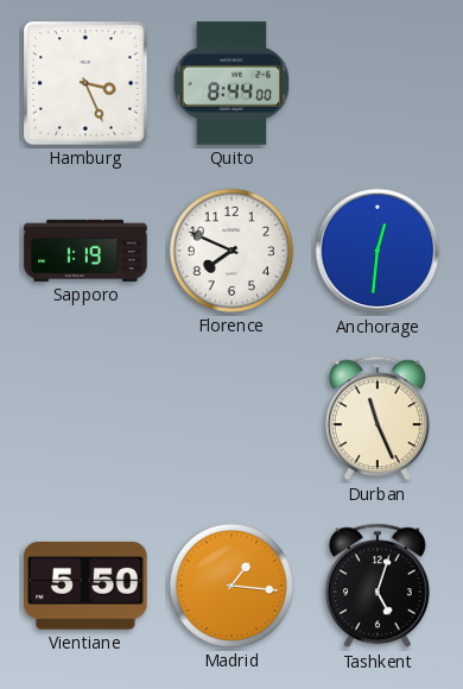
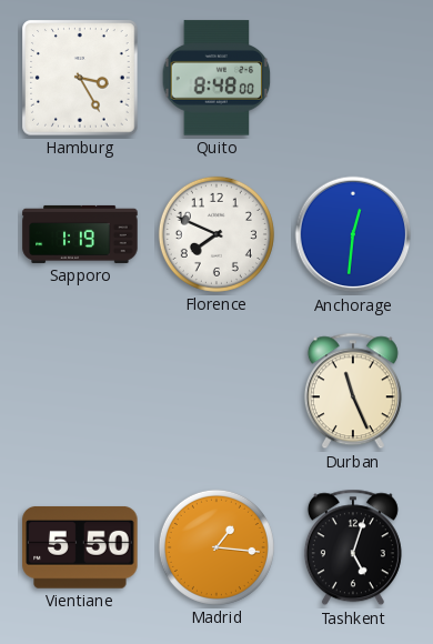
Hamburg: 3:26 -> 3:25
Quito: 8:44 -> 8:48
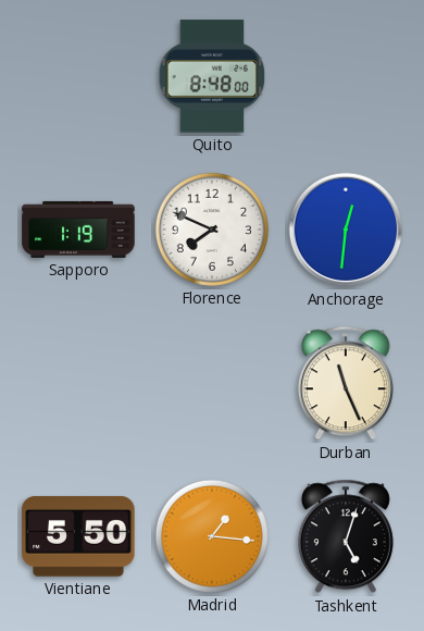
Hamburg: 3:25 -> none
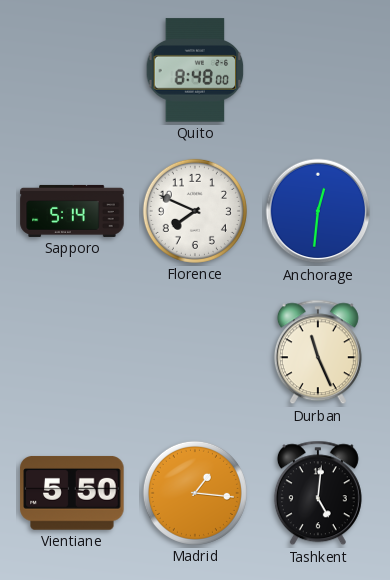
Sapporo: 1:19 -> 5:14
Tashkent: 5:03 -> 5:01
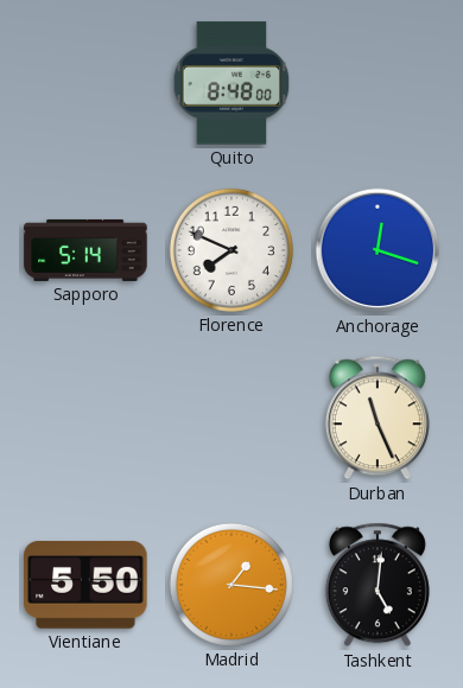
Anchorage: 12:31 -> 12:18
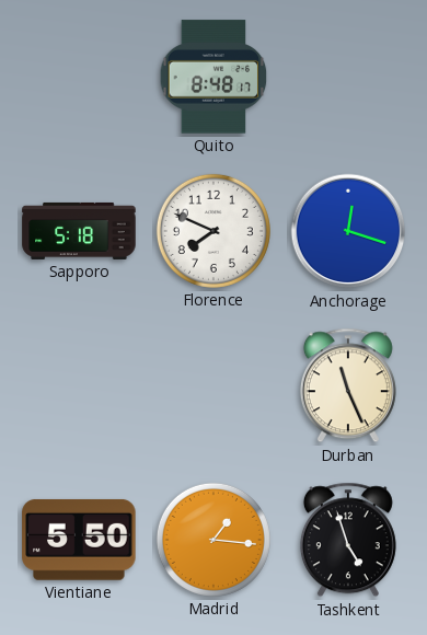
Quito: 8:48:00 -> 8:48:17
Sapporo: 5:14 -> 5:18
Tashkent: 5:01 -> 4:57
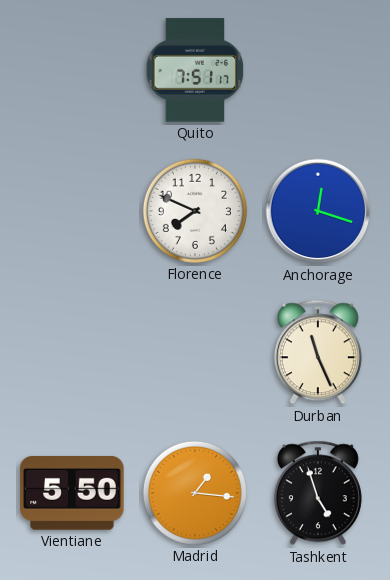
Quito: 8:48 -> 7:51
Sapporo: 5:18 -> none
